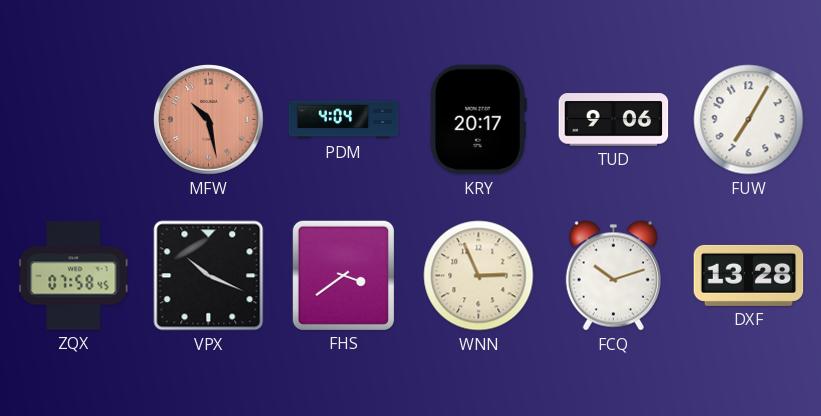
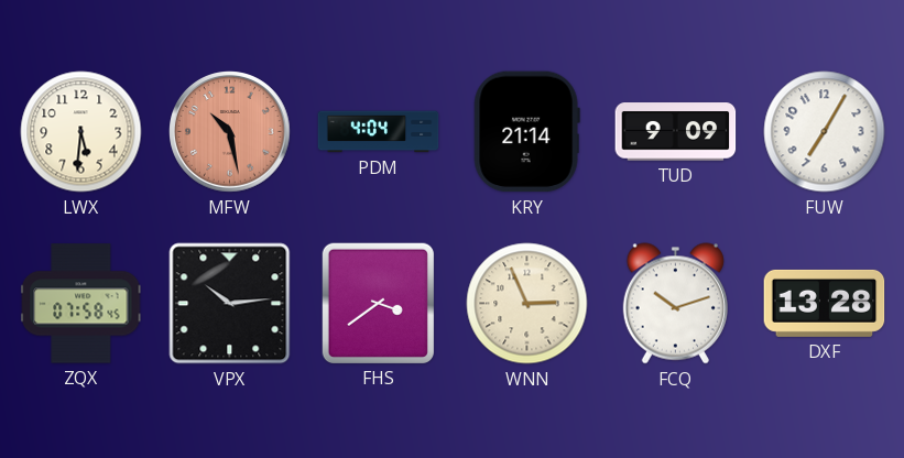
LWX: none -> 5:31
KRY: 20:17 -> 21:14
TUD: 9:06 -> 9:09
VPX: 10:19 -> 10:14
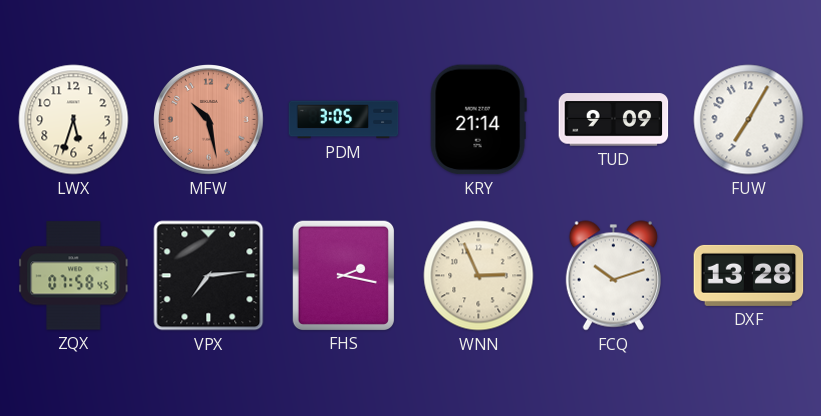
LWX: 5:31 -> 5:33
PDM: 4:04 -> 3:05
VPX: 10:14 -> 7:14
FHS: 3:39 -> 2:17
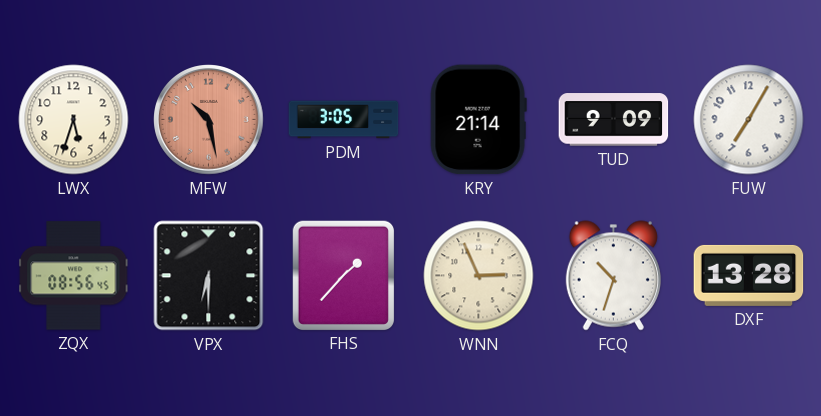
ZQX: 07:58 -> 08:56
VPX: 7:14 -> 6:30
FHS: 2:17 -> 1:37
FCQ: 10:12 -> 10:33
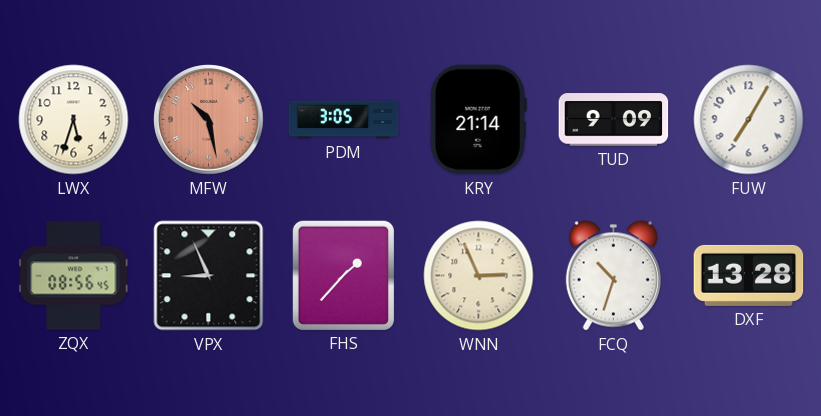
VPX: 6:30 -> 8:56
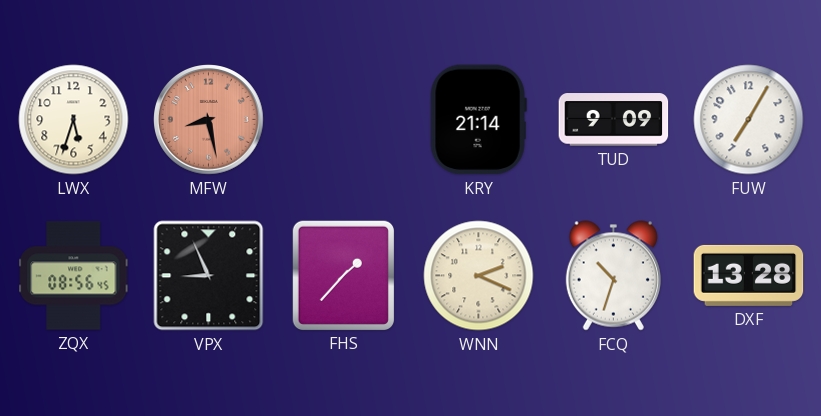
MFW: 10:28 -> 8:28
PDM: 3:05 -> none
WNN: 2:56 -> 2:19
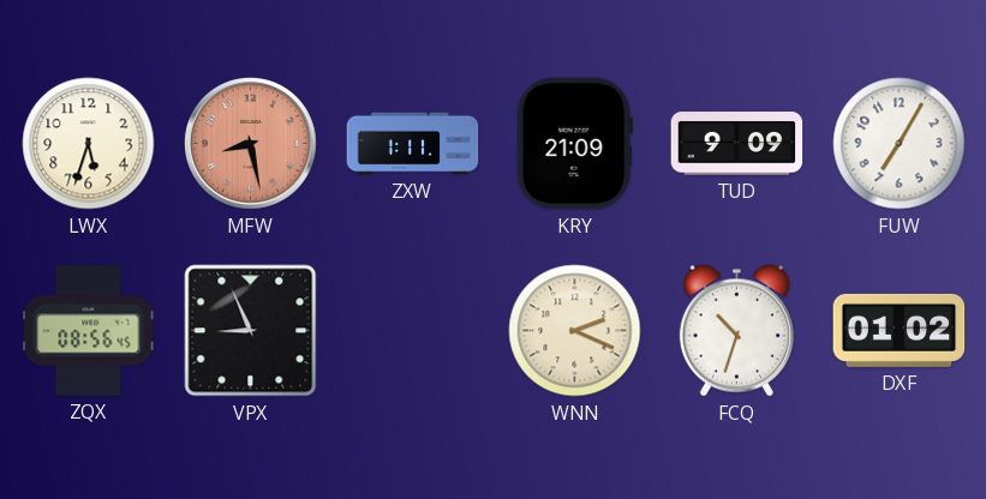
ZXW: none -> 1:11
KRY: 21:14 -> 21:09
FHS: 1:37 -> none
DXF: 13:28 -> 01:02
